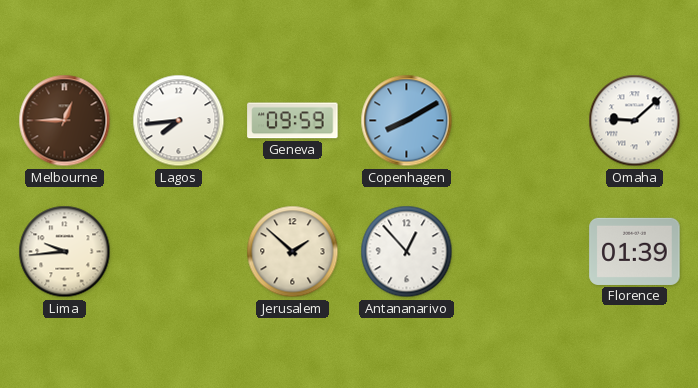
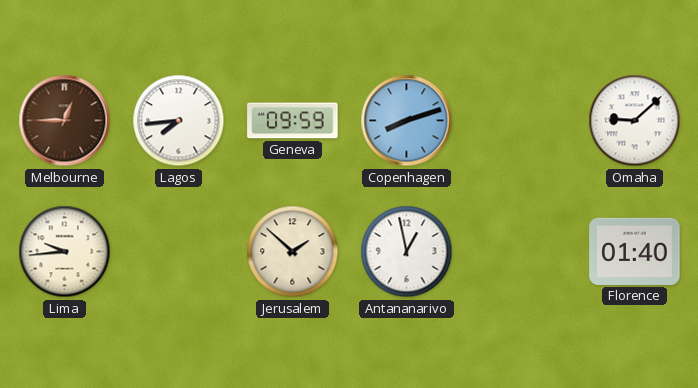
Copenhagen: 8:10 -> 8:12
Antananarivo: 12:53 -> 12:58
Florence: 01:39 -> 01:40
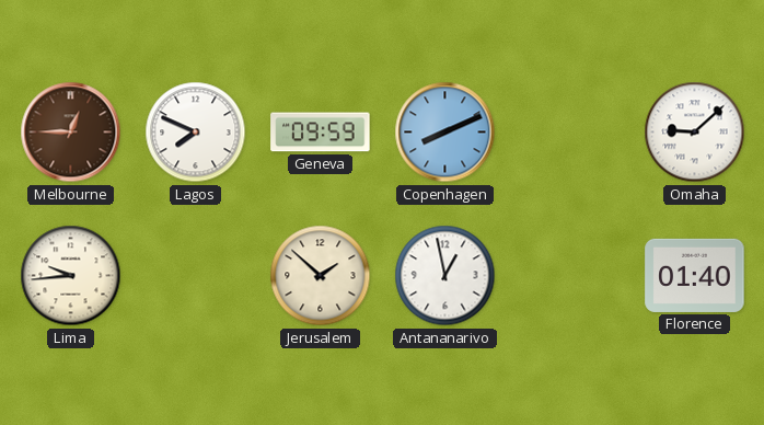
Lagos: 7:44 -> 7:49
Copenhagen: 8:12 -> 8:11
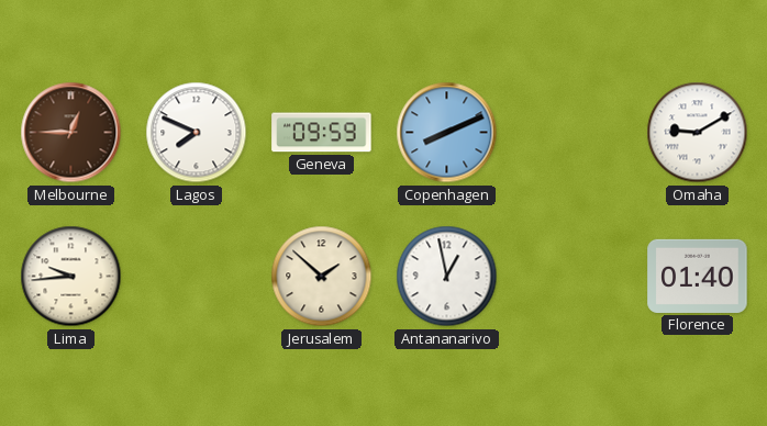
Omaha: 9:08 -> 9:10
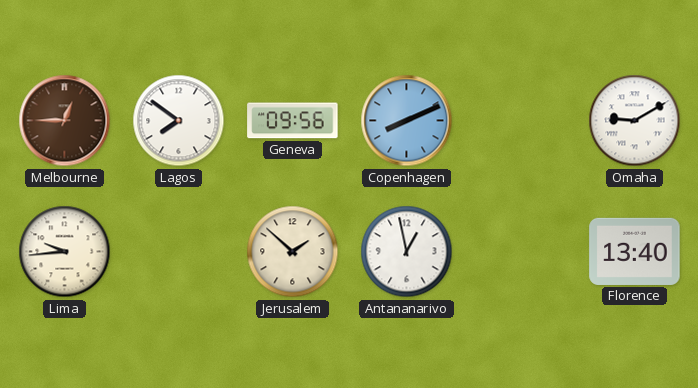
Lagos: 7:49 -> 7:51
Geneva: 09:59 -> 09:56
Florence: 01:40 -> 13:40
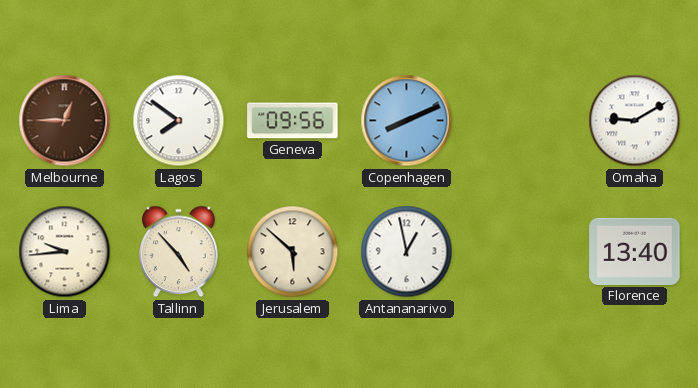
Tallinn: none -> 4:53
Jerusalem: 1:52 -> 5:52
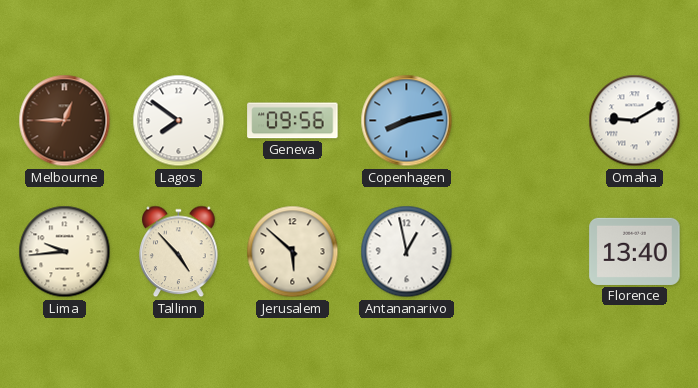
Copenhagen: 8:11 -> 8:13
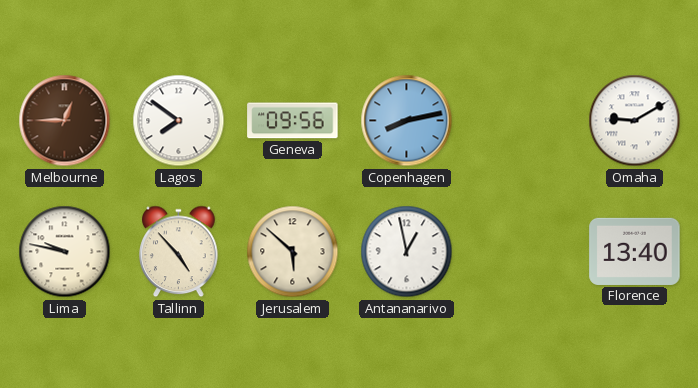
Lima: 9:44 -> 9:47
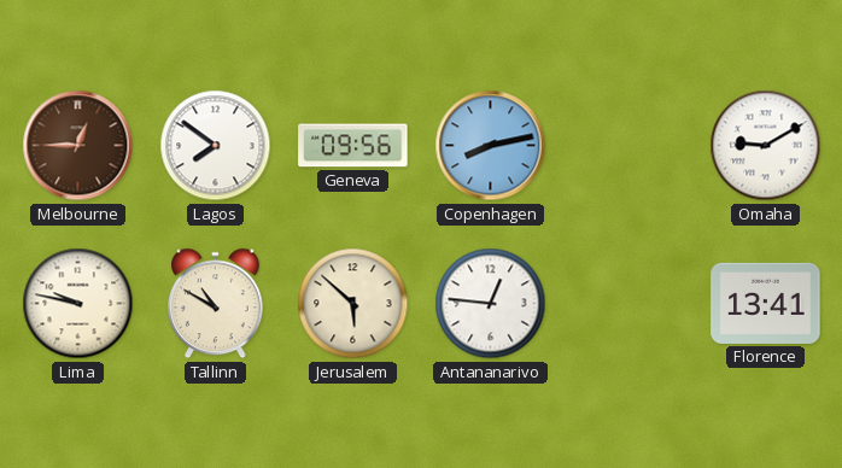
Tallinn: 4:53 -> 10:50
Antananarivo: 12:58 -> 12:46
Florence: 13:40 -> 13:41
